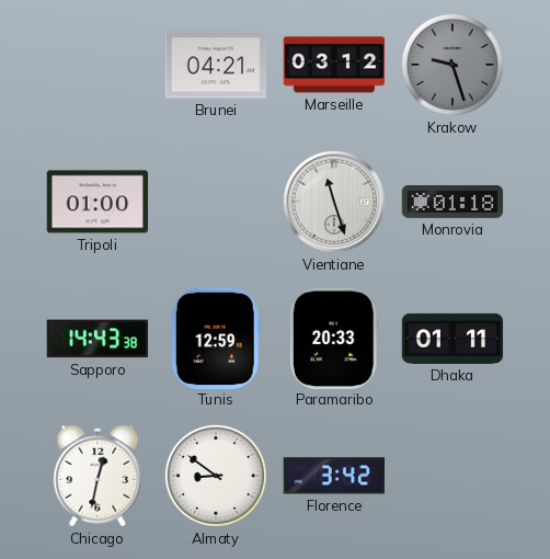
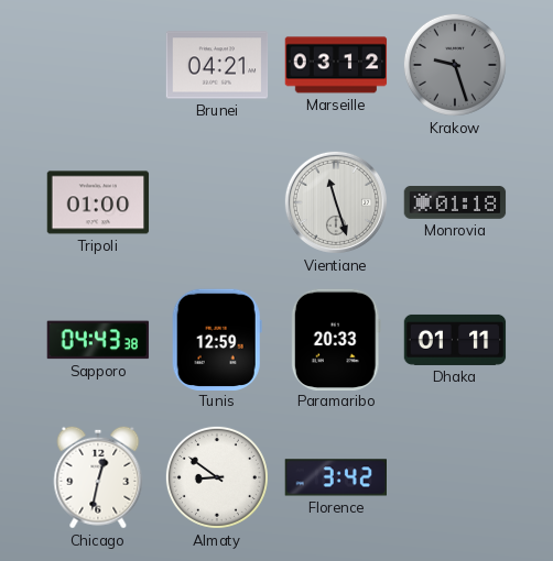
Sapporo: 14:43 -> 04:43
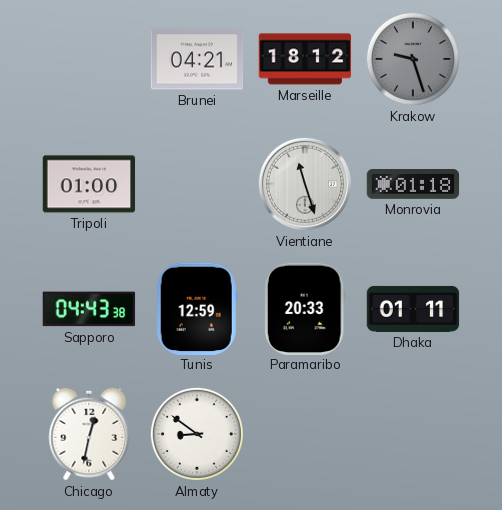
Marseille: 03:12 -> 18:12
Florence: 3:42 -> none
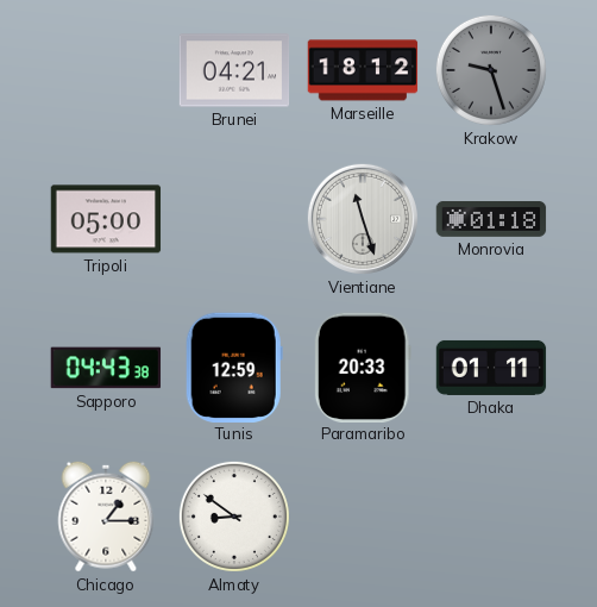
Tripoli: 01:00 -> 05:00
Chicago: 12:32 -> 1:15
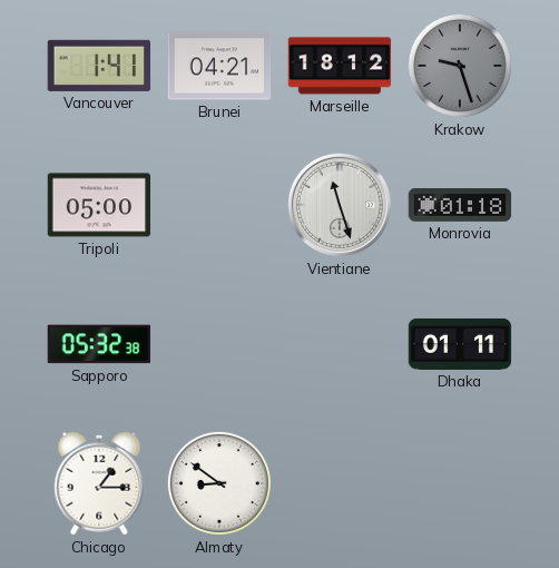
Vancouver: none -> 1:41
Sapporo: 04:43 -> 05:32
Tunis: 12:59 -> none
Paramaribo: 20:33 -> none
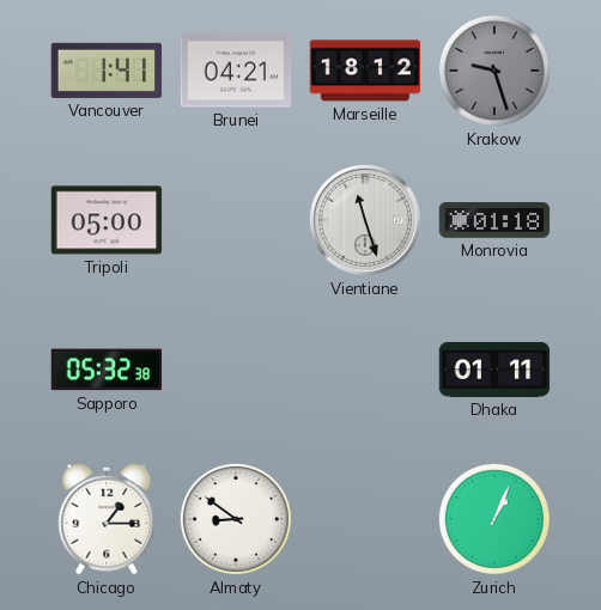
Zurich: none -> 1:04
